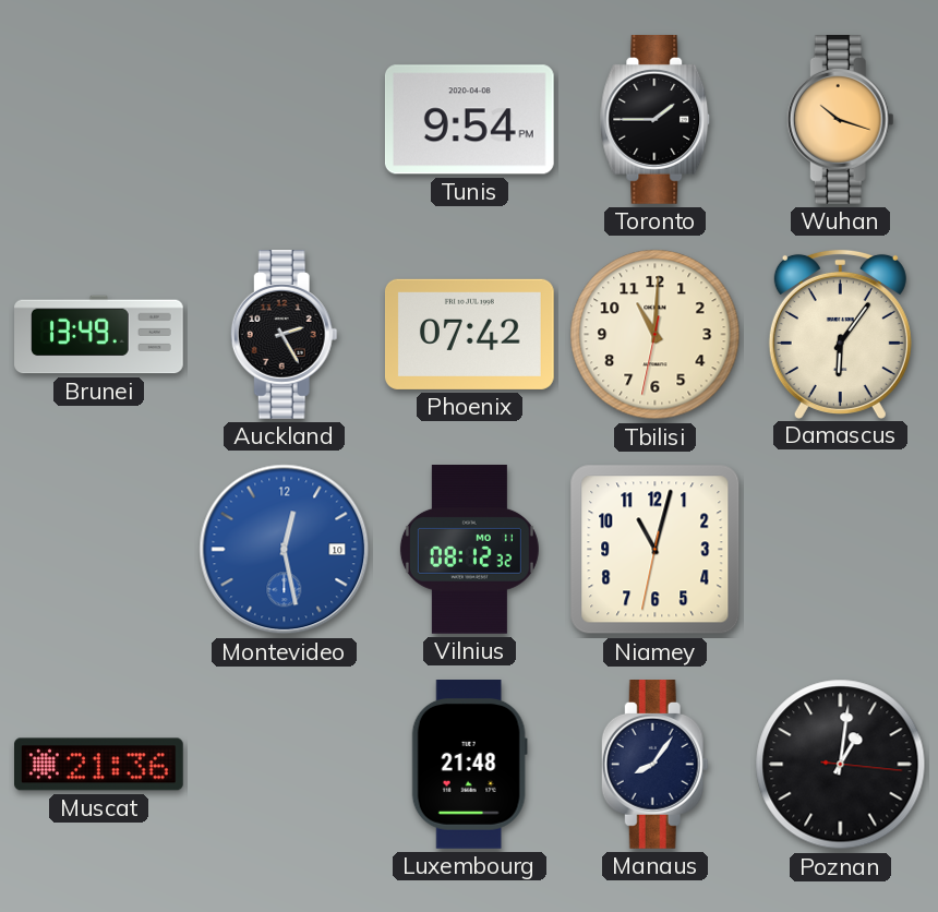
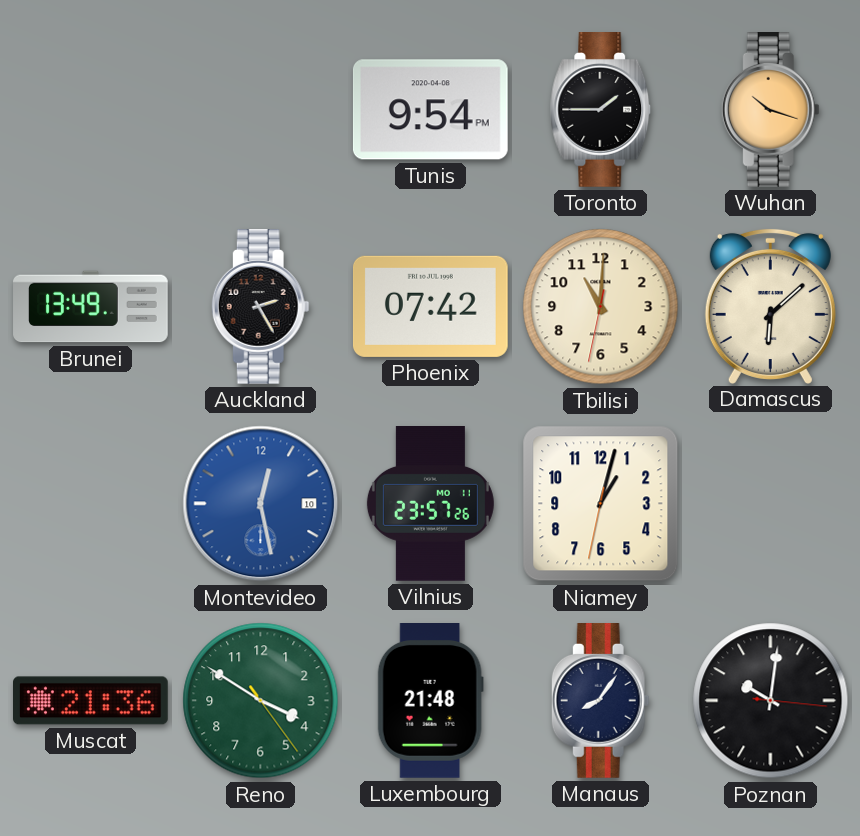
Damascus: 6:06 -> 6:08
Vilnius: 08:12 -> 23:57
Niamey: 11:02 -> 1:02
Reno: none -> 3:50
Poznan: 1:01 -> 10:01
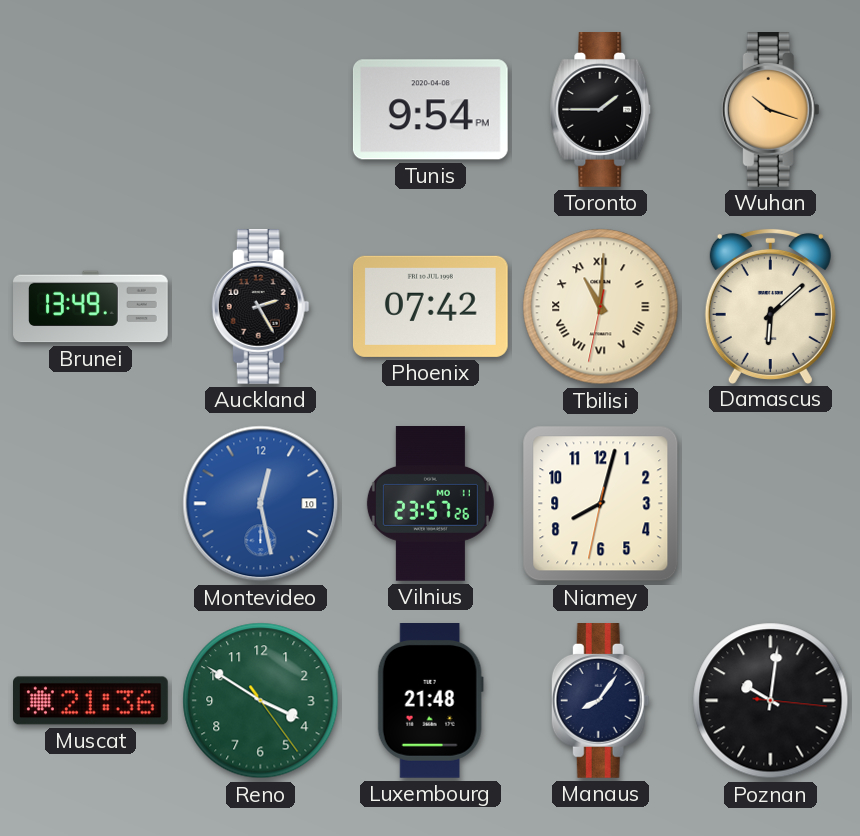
Tbilisi numerals: Arabic -> Roman
Niamey: 1:02 -> 8:02
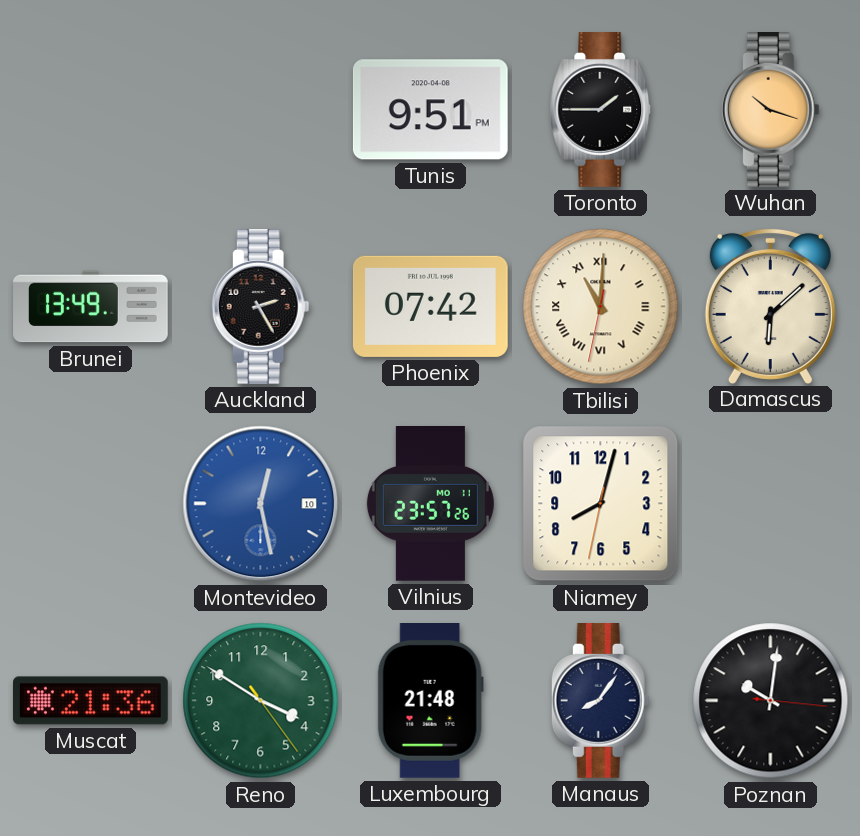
Tunis: 9:54 -> 9:51
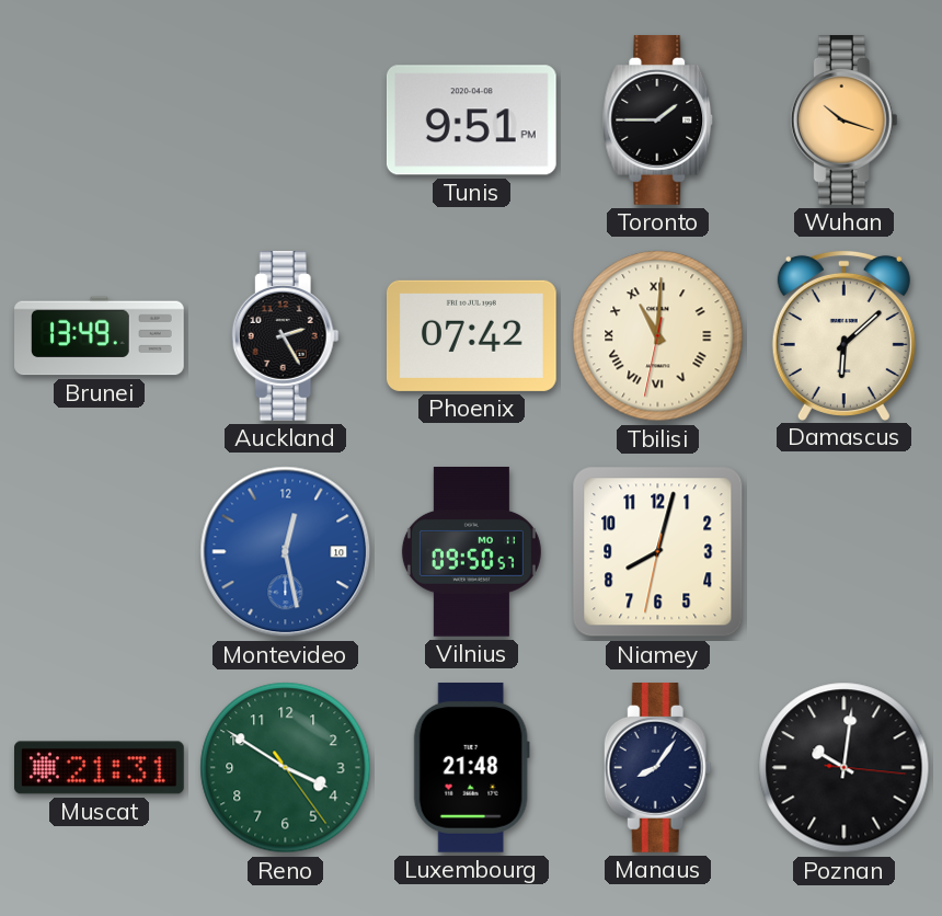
Vilnius: 23:57 -> 09:50
Muscat: 21:36 -> 21:31
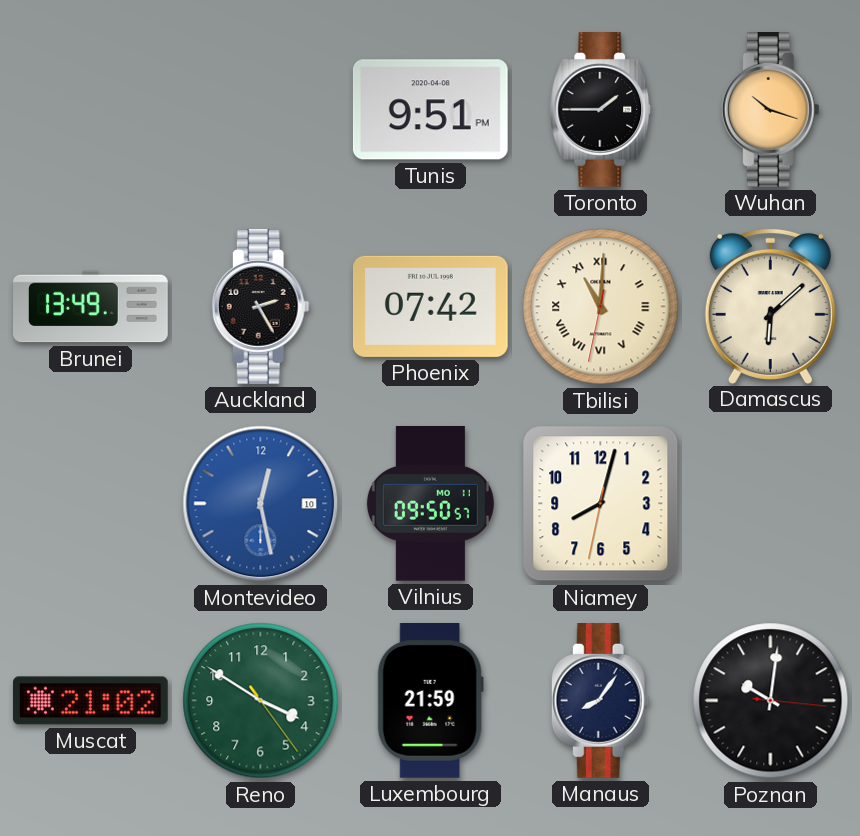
Muscat: 21:31 -> 21:02
Luxembourg: 21:48 -> 21:59
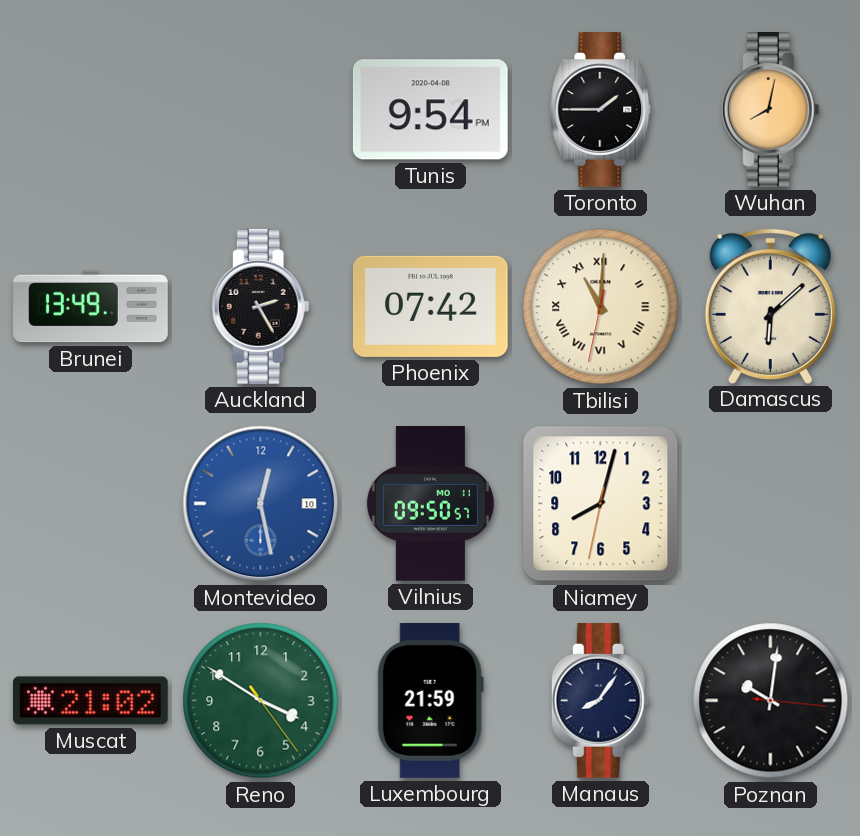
Tunis: 9:51 -> 9:54
Wuhan: 10:18 -> 8:02
